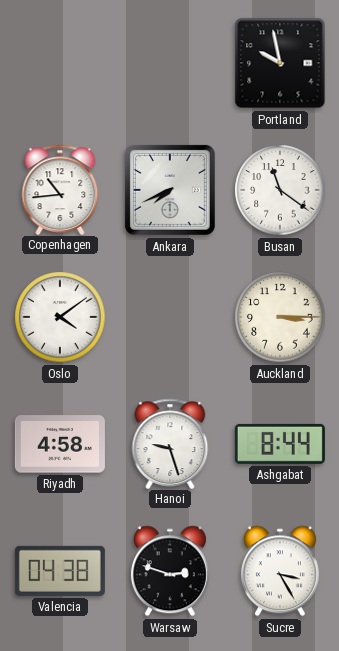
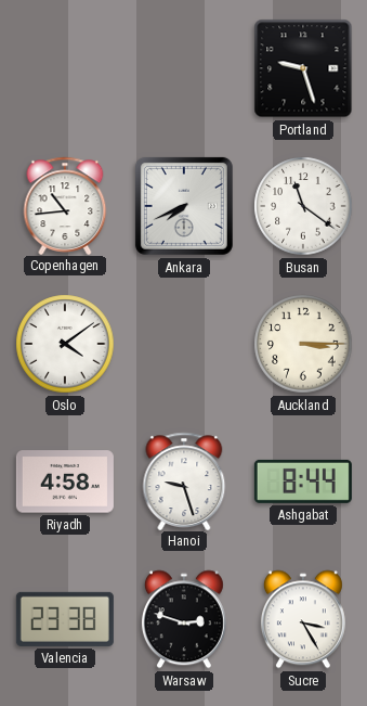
Portland: 9:58 -> 9:27
Valencia: 04:38 -> 23:38
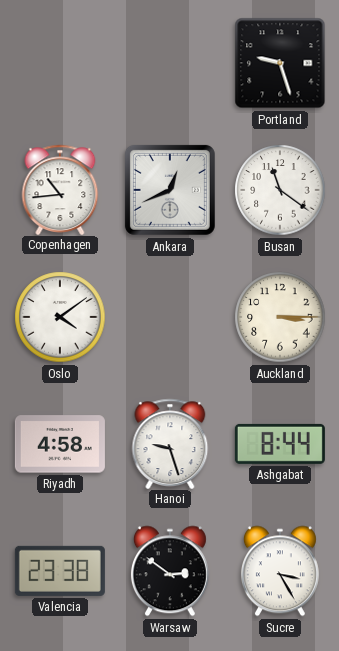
Ankara: 7:41 -> 12:41
Warsaw: 2:48 -> 2:51
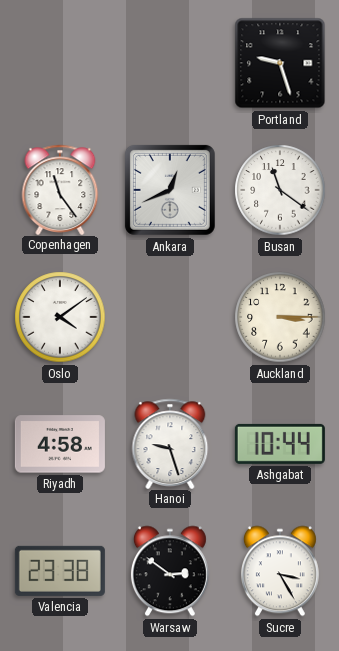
Copenhagen: 10:44 -> 11:24
Ashgabat: 8:44 -> 10:44
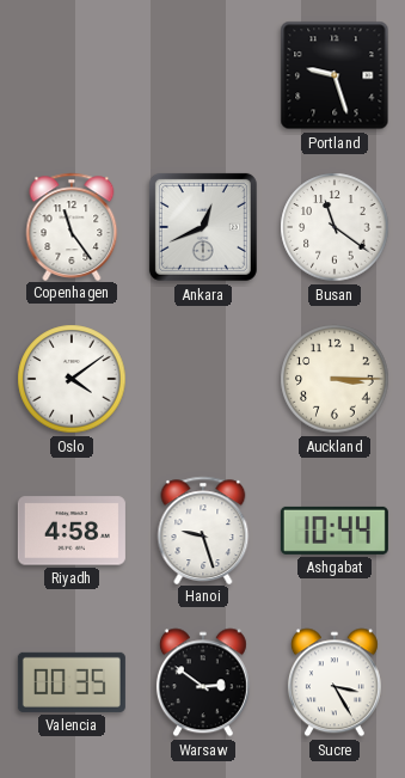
Valencia: 23:38 -> 00:35
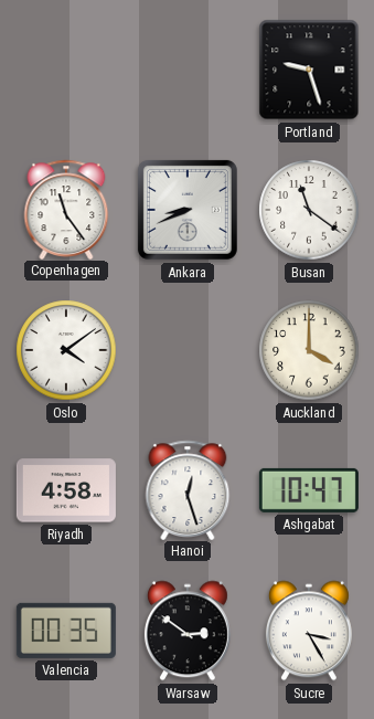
Ankara: 12:41 -> 8:41
Auckland: 3:15 -> 4:00
Hanoi: 9:27 -> 12:27
Ashgabat: 10:44 -> 10:47
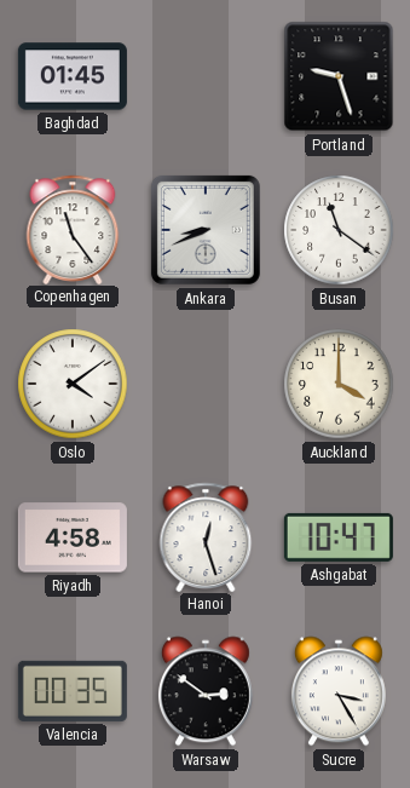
Baghdad: none -> 01:45
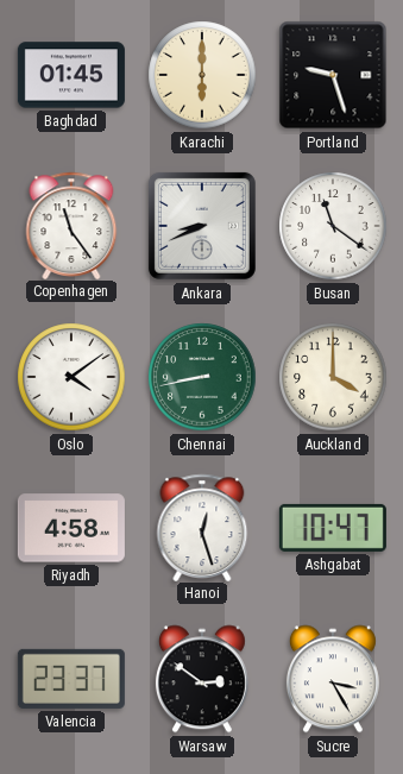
Karachi: none -> 6:00
Chennai: none -> 8:43
Valencia: 00:35 -> 23:37
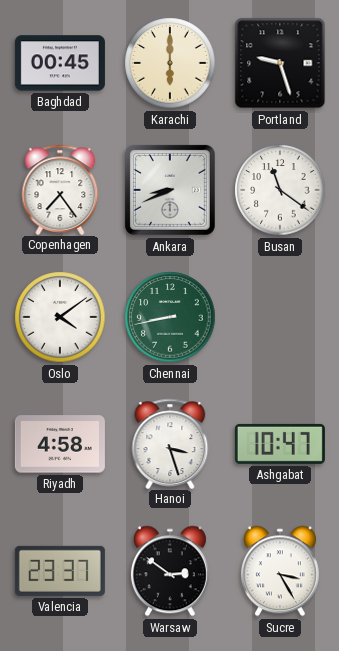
Baghdad: 01:45 -> 00:45
Copenhagen: 11:24 -> 7:24
Auckland: 4:00 -> none
Hanoi: 12:27 -> 3:27
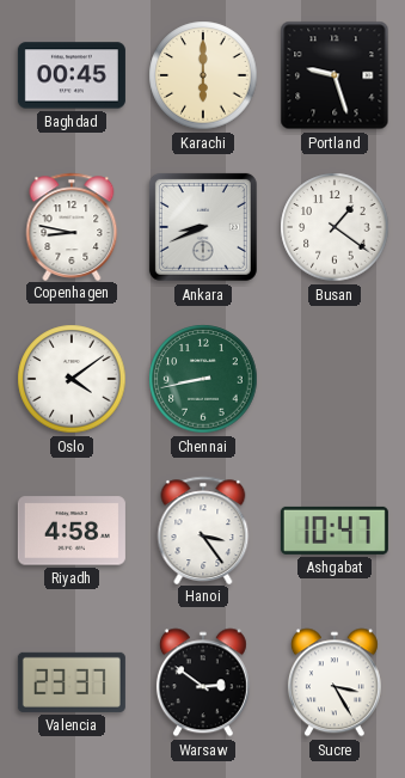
Copenhagen: 7:24 -> 8:47
Busan: 11:21 -> 1:21
Hanoi: 3:27 -> 3:24
